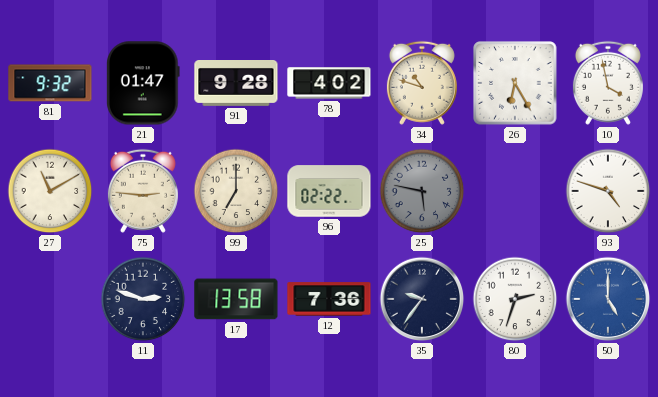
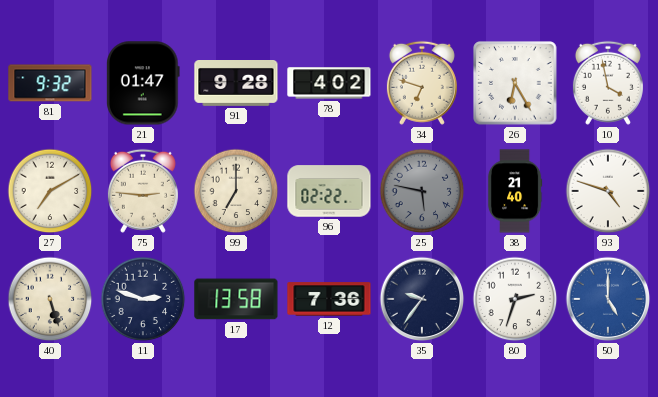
34: 10:48 -> 6:48
27: 11:10 -> 7:10
38: none -> 21:40
40: none -> 5:27
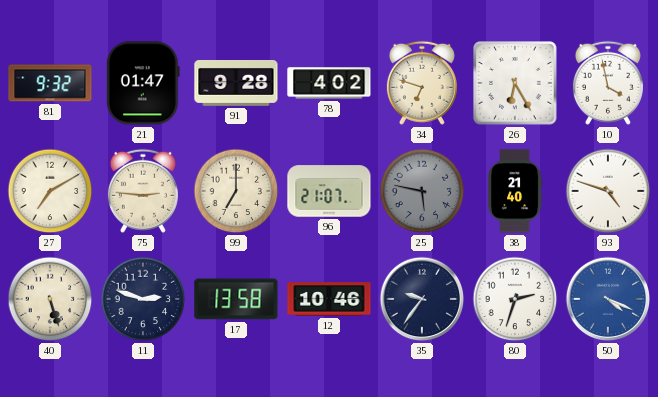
96: 02:22 -> 21:07
12: 7:36 -> 10:46
50: 5:00 -> 4:19
